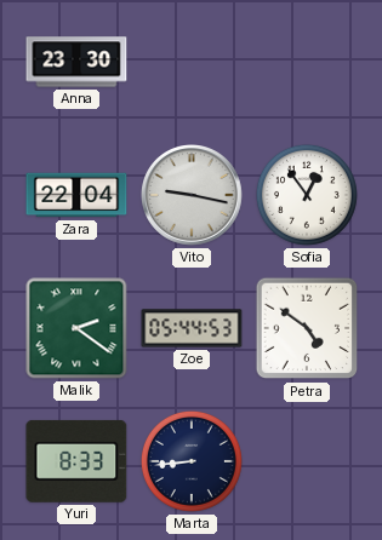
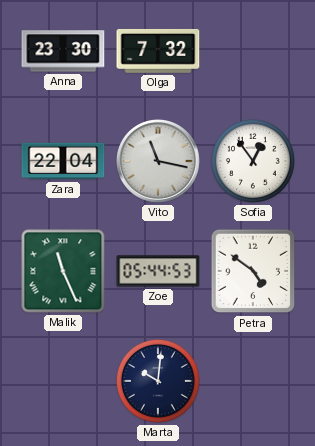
Olga: none -> 7:32
Vito: 9:17 -> 11:17
Malik: 2:21 -> 11:26
Yuri: 8:33 -> none
Marta: 8:44 -> 10:01
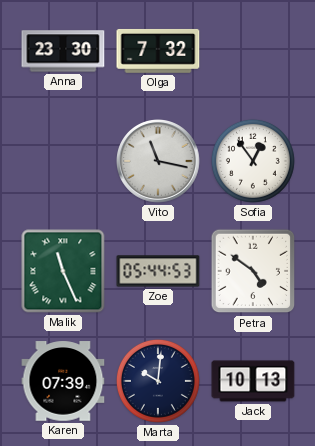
Zara: 22:04 -> none
Karen: none -> 07:39
Jack: none -> 10:13
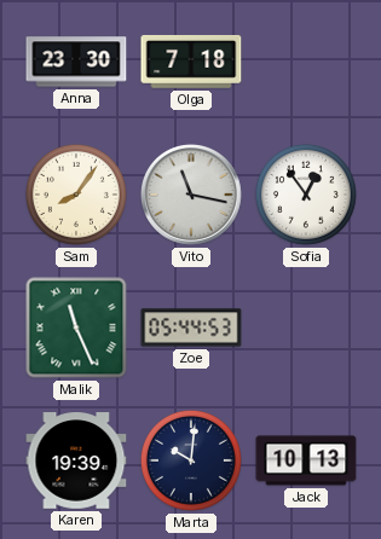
Olga: 7:32 -> 7:18
Sam: none -> 8:06
Petra: 4:51 -> none
Karen: 07:39 -> 19:39
